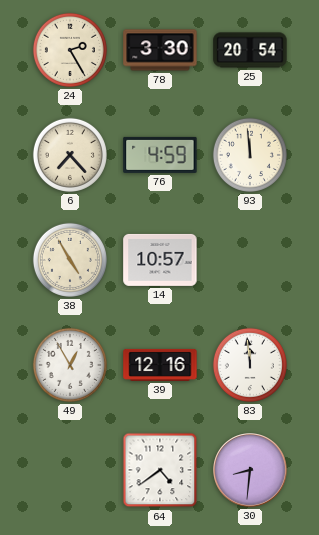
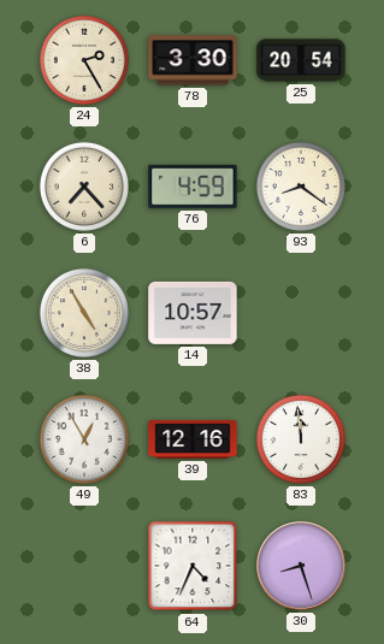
93: 11:59 -> 8:21
64: 4:39 -> 4:34
30: 8:31 -> 8:27
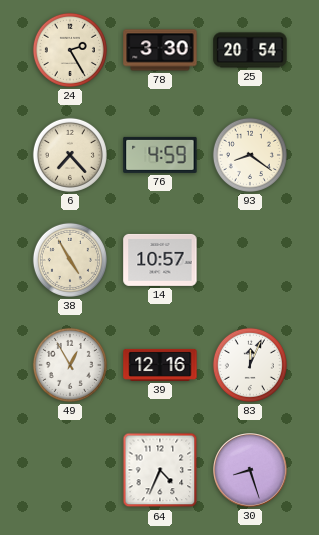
83: 11:59 -> 12:04
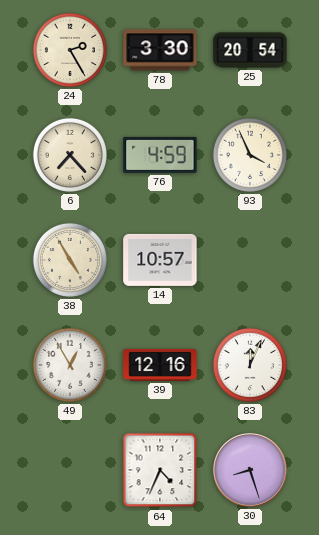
93: 8:21 -> 3:56
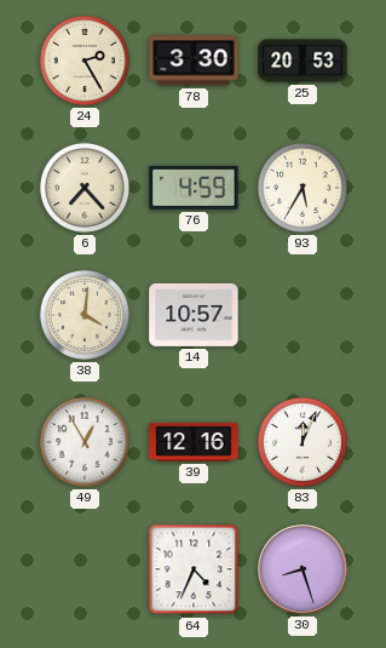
25: 20:54 -> 20:53
93: 3:56 -> 5:35
38: 4:55 -> 4:01
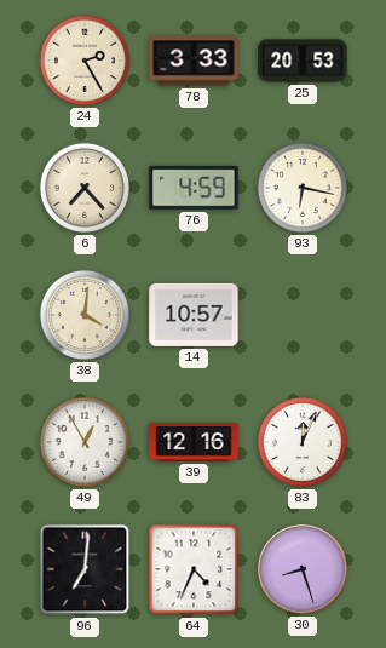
78: 3:30 -> 3:33
93: 5:35 -> 6:17
96: none -> 7:01
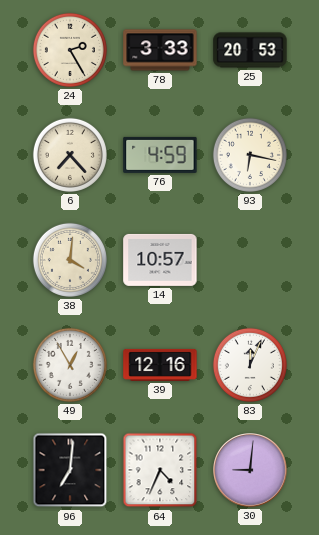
30: 8:27 -> 9:01
